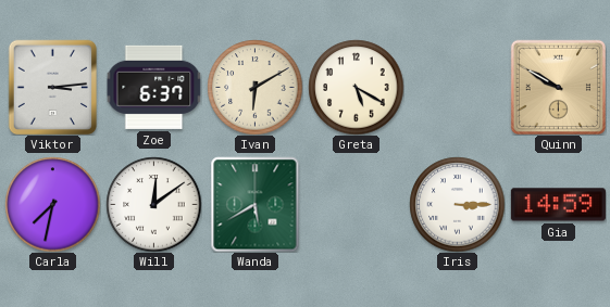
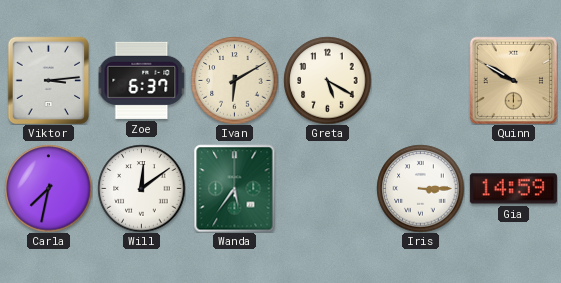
Wanda: 5:40 -> 5:36
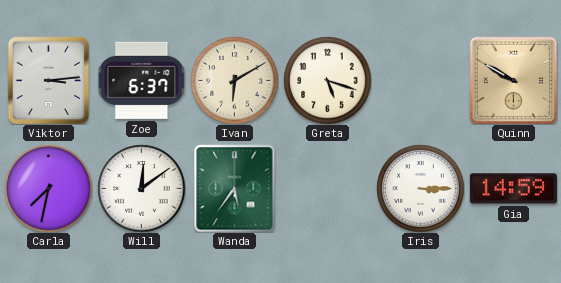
Greta: 5:20 -> 5:18
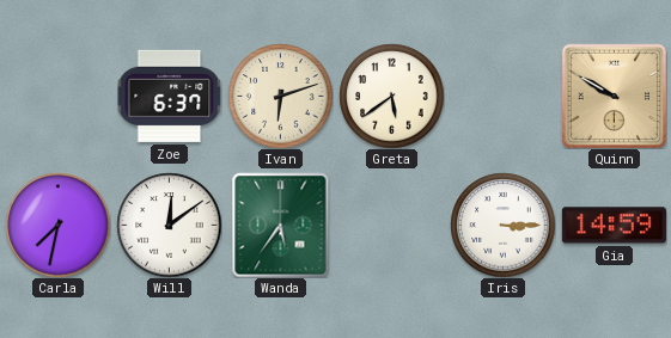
Viktor: 3:14 -> none
Ivan: 6:10 -> 6:12
Greta: 5:18 -> 5:39
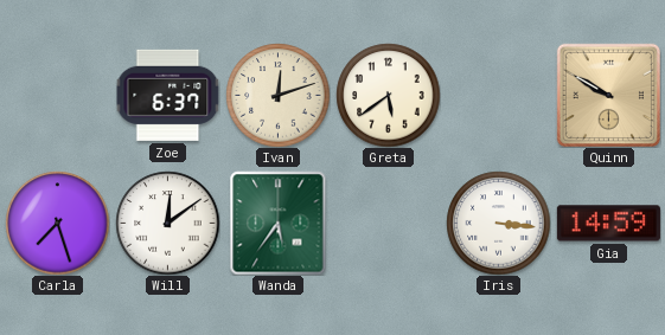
Ivan: 6:12 -> 12:12
Carla: 7:32 -> 7:27
Iris: 3:15 -> 3:16
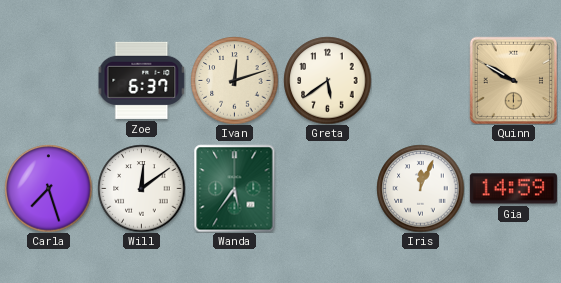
Iris: 3:16 -> 12:04
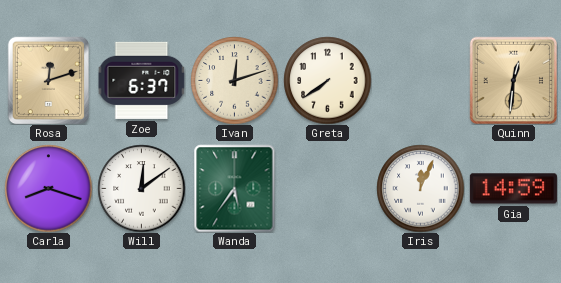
Rosa: none -> 12:12
Greta: 5:39 -> 7:39
Quinn: 9:50 -> 12:31
Carla: 7:27 -> 8:18
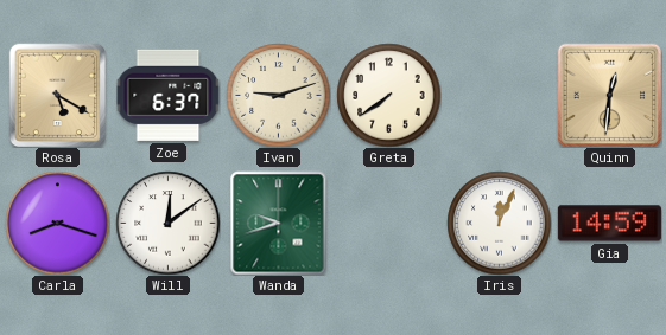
Rosa: 12:12 -> 5:20
Ivan: 12:12 -> 9:12
Wanda: 5:36 -> 9:42
